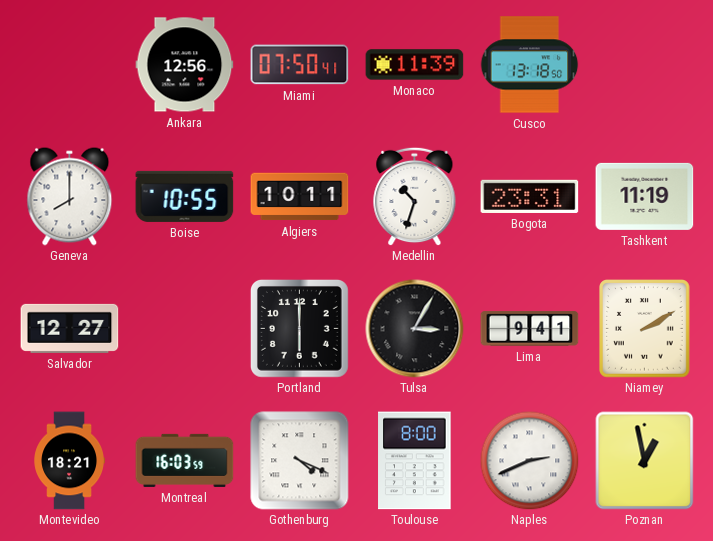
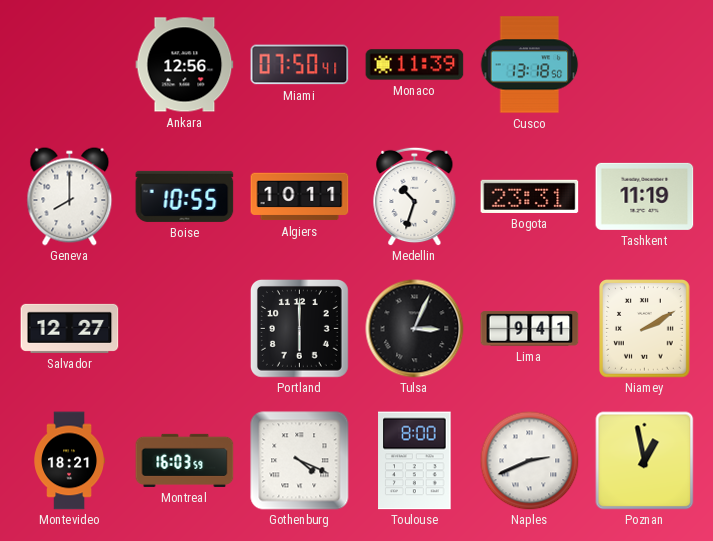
Tulsa: 3:05 -> 3:04
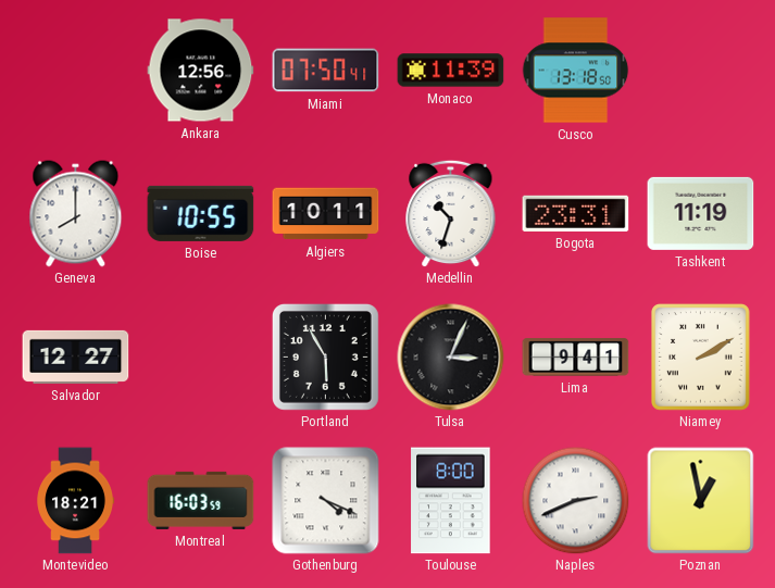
Portland: 6:00 -> 5:55
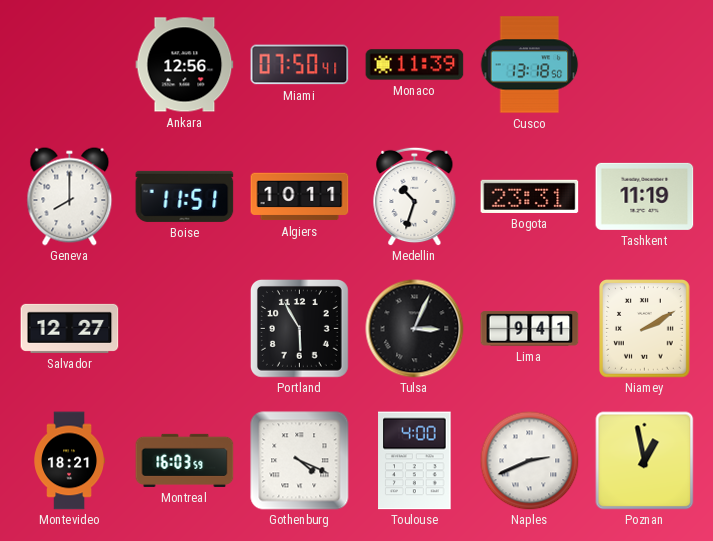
Boise: 10:55 -> 11:51
Toulouse: 8:00 -> 4:00
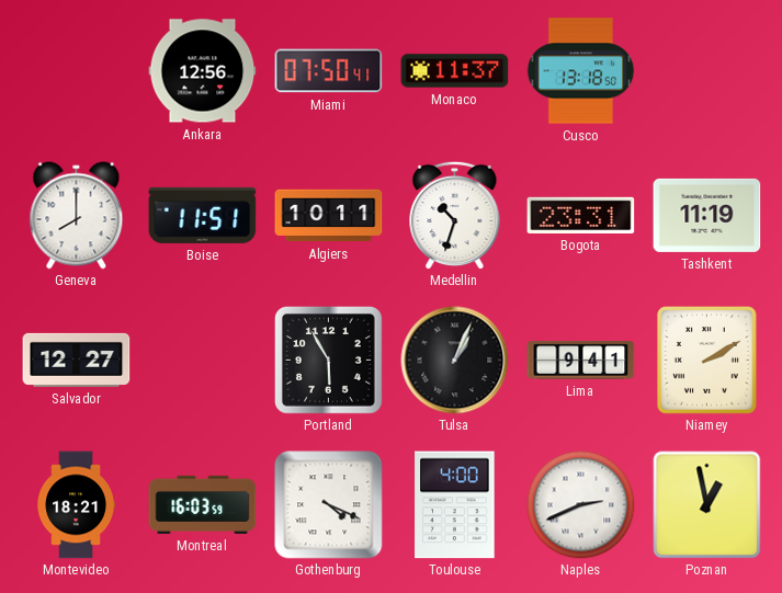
Monaco: 11:39 -> 11:37
Tulsa: 3:04 -> 1:04
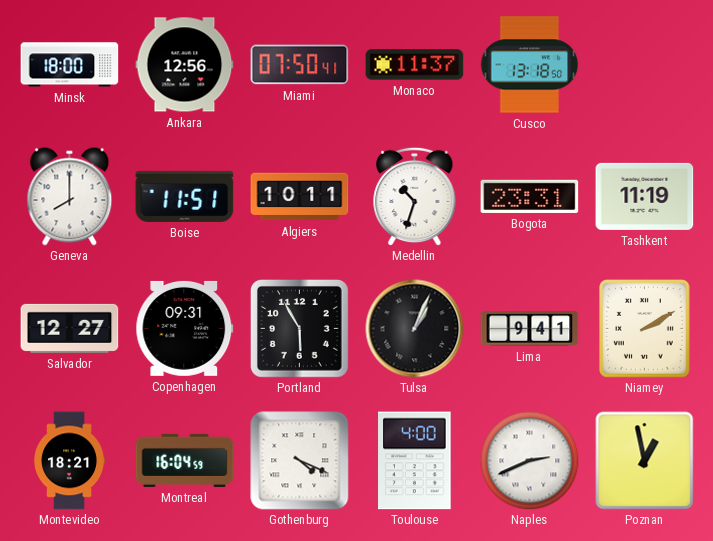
Minsk: none -> 18:00
Copenhagen: none -> 09:31
Montreal: 16:03 -> 16:04
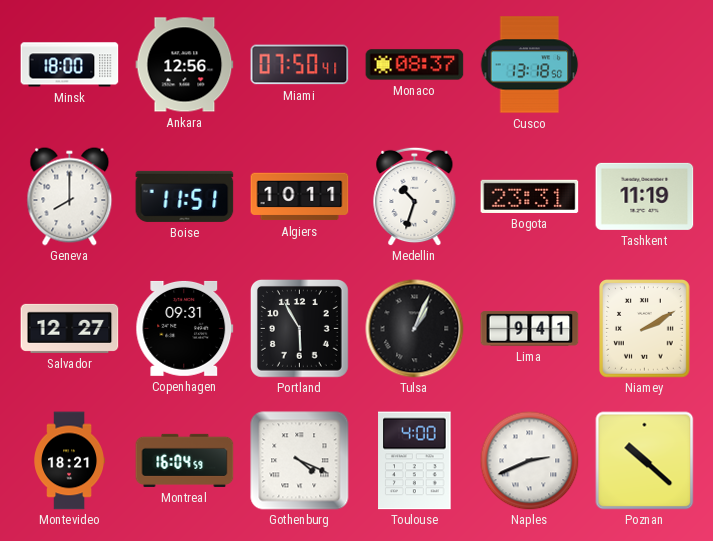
Monaco: 11:37 -> 08:37
Poznan: 12:58 -> 10:22
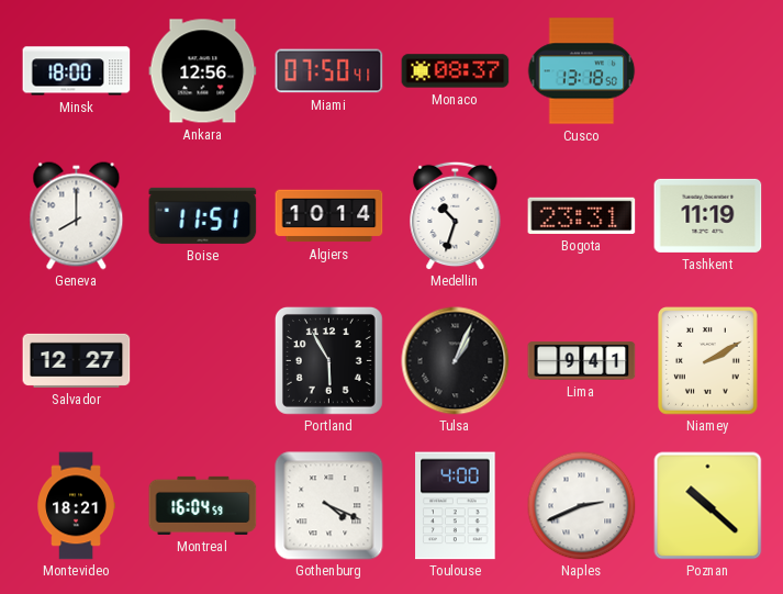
Algiers: 10:11 -> 10:14
Copenhagen: 09:31 -> none
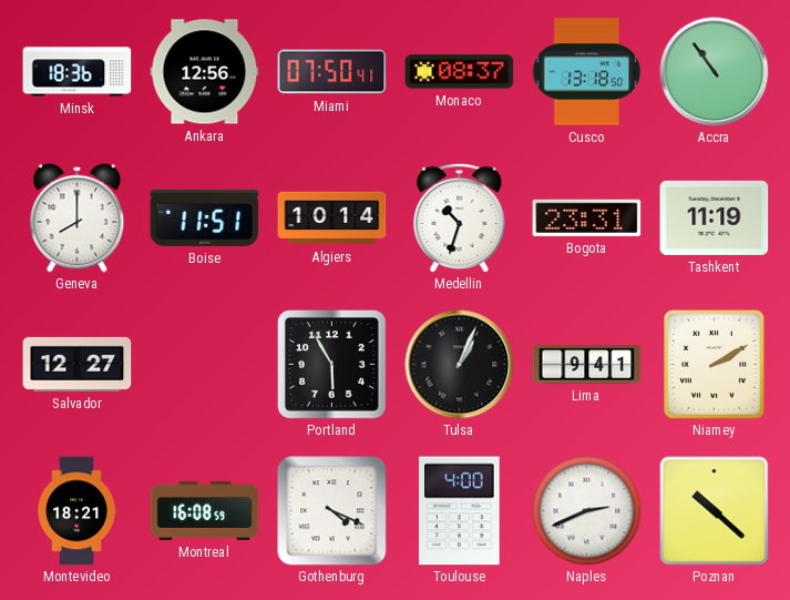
Minsk: 18:00 -> 18:36
Accra: none -> 10:54
Montreal: 16:04 -> 16:08
